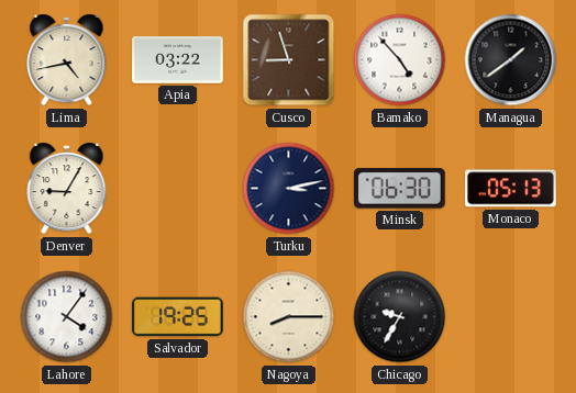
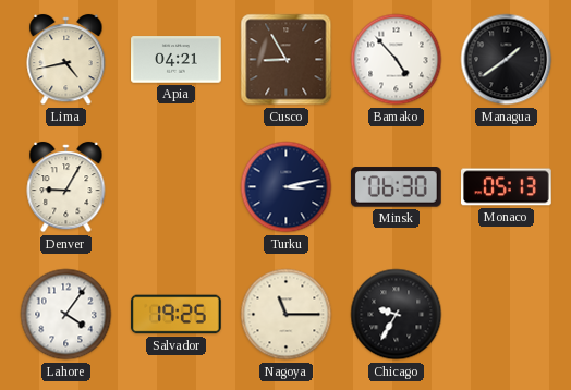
Apia: 03:22 -> 04:21
Cusco: 8:57 -> 8:55
Nagoya: 8:15 -> 11:15
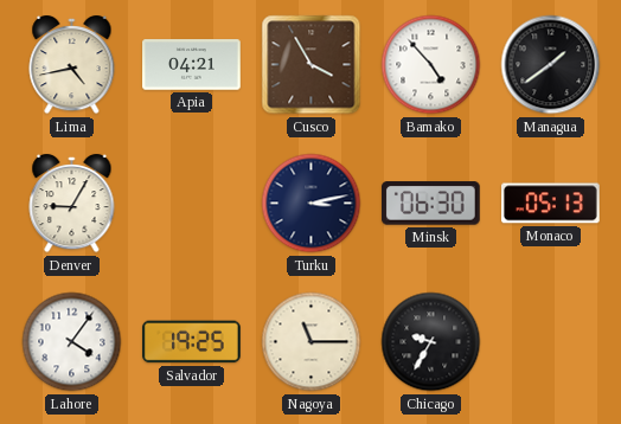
Cusco: 8:55 -> 3:55
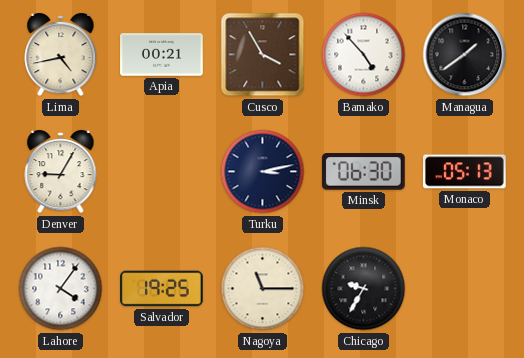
Apia: 04:21 -> 00:21
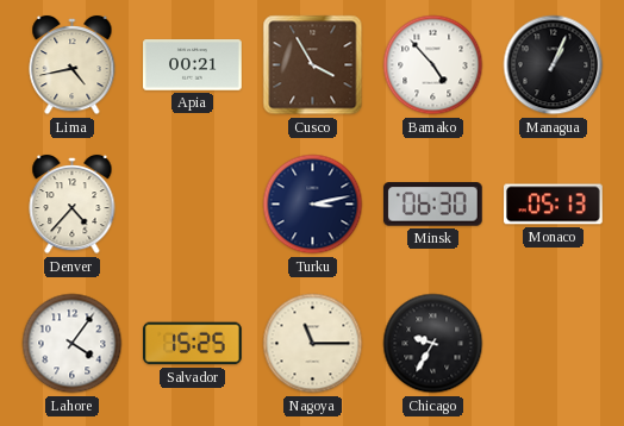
Managua: 1:39 -> 1:04
Denver: 9:05 -> 4:37
Salvador: 19:25 -> 15:25
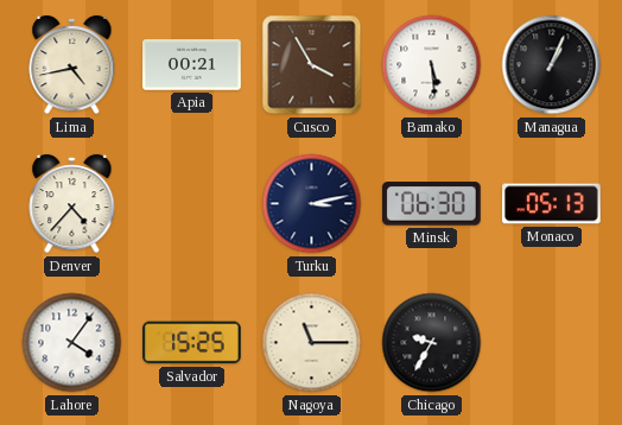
Bamako: 4:53 -> 5:29
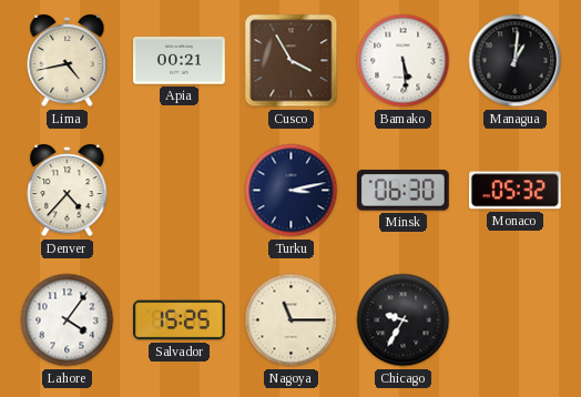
Managua: 1:04 -> 1:01
Monaco: 05:13 -> 05:32
